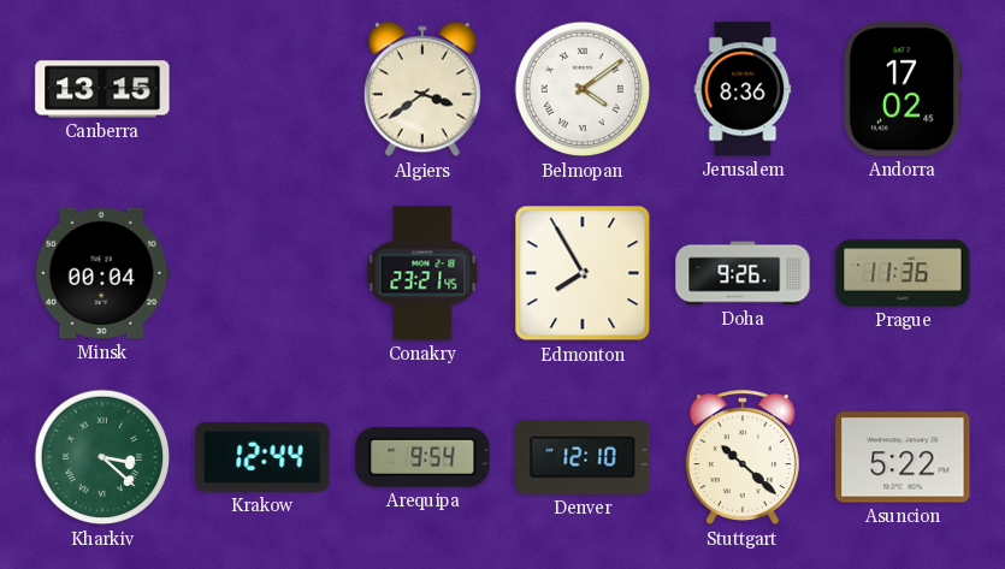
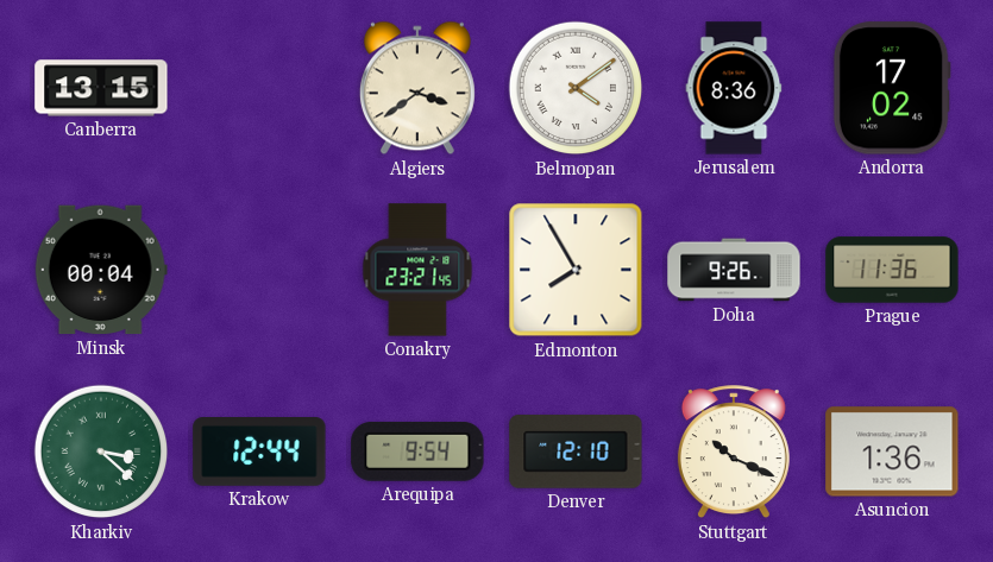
Stuttgart: 10:22 -> 10:19
Asuncion: 5:22 -> 1:36
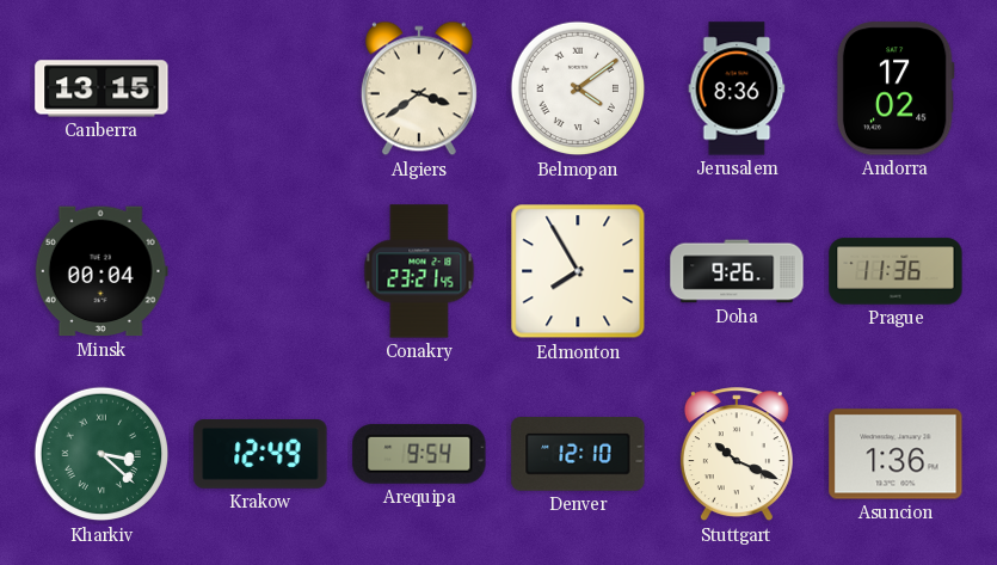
Krakow: 12:44 -> 12:49
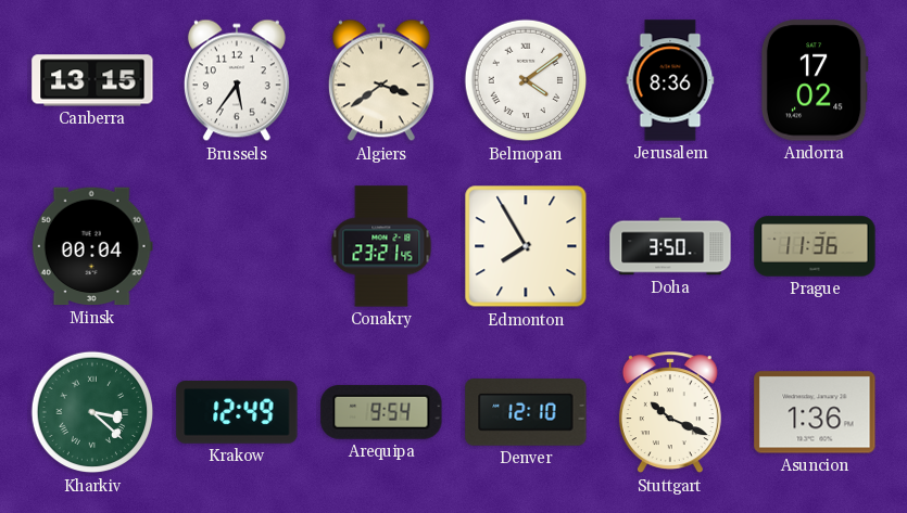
Brussels: none -> 5:36
Doha: 9:26 -> 3:50
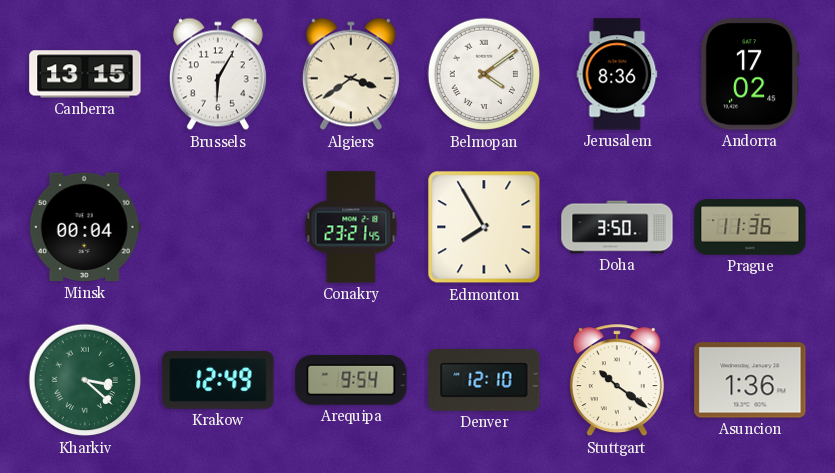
Brussels: 5:36 -> 6:05
Stuttgart: 10:19 -> 10:21
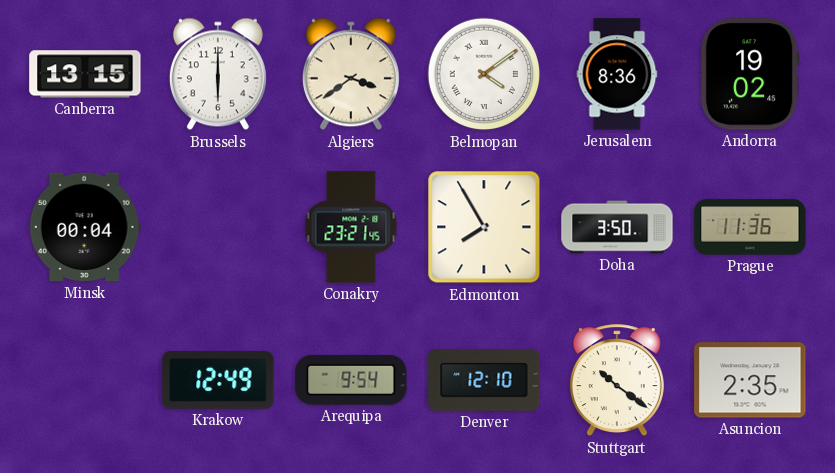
Brussels: 6:05 -> 6:00
Andorra: 17:02 -> 19:02
Kharkiv: 3:22 -> none
Asuncion: 1:36 -> 2:35
